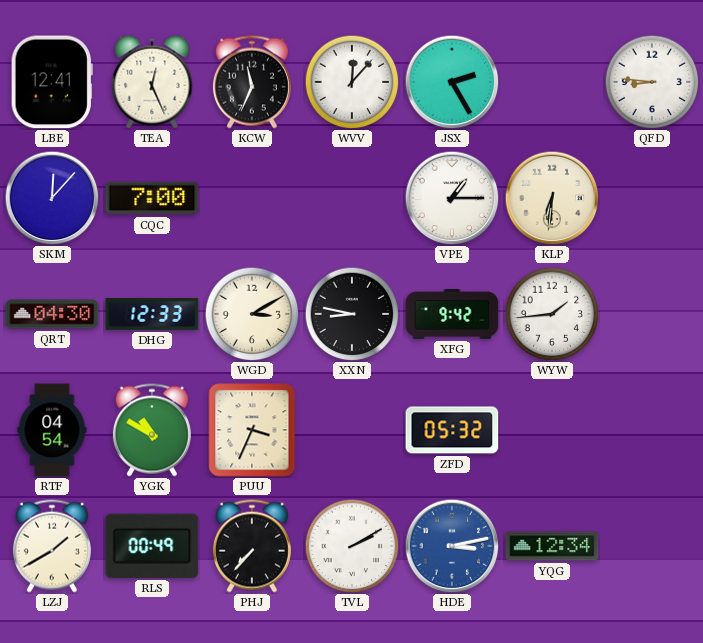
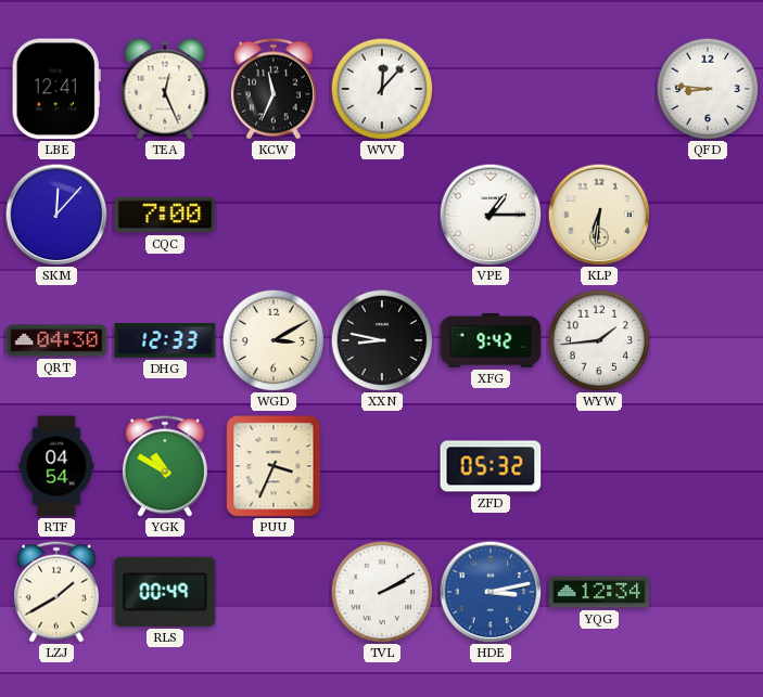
JSX: 2:25 -> none
PHJ: 7:37 -> none
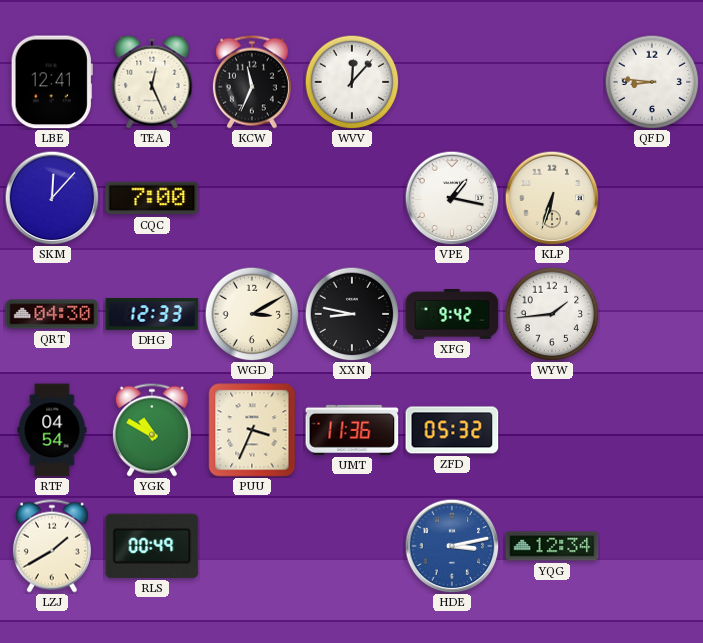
VPE: 1:15 -> 1:17
KLP: 6:31 -> 6:33
UMT: none -> 11:36
TVL: 2:10 -> none
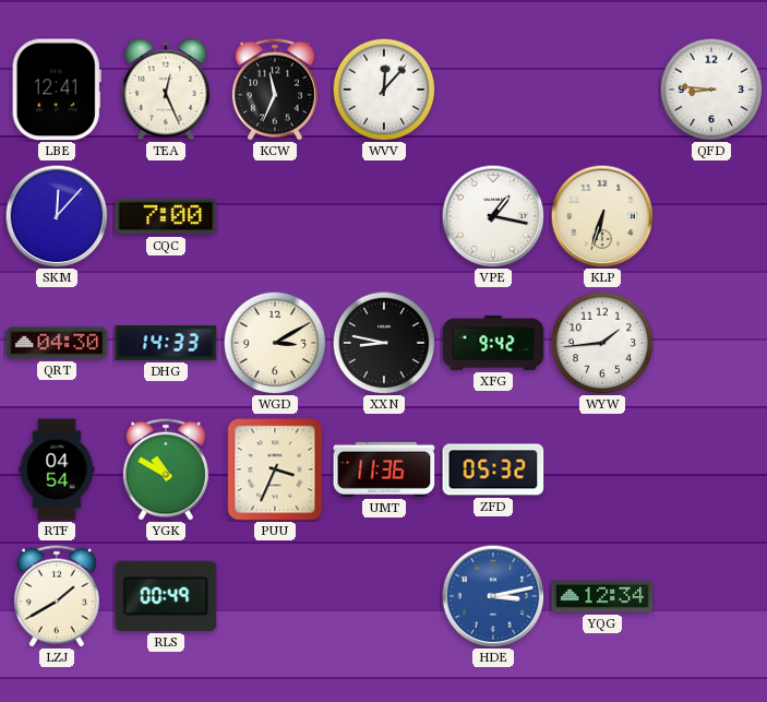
DHG: 12:33 -> 14:33
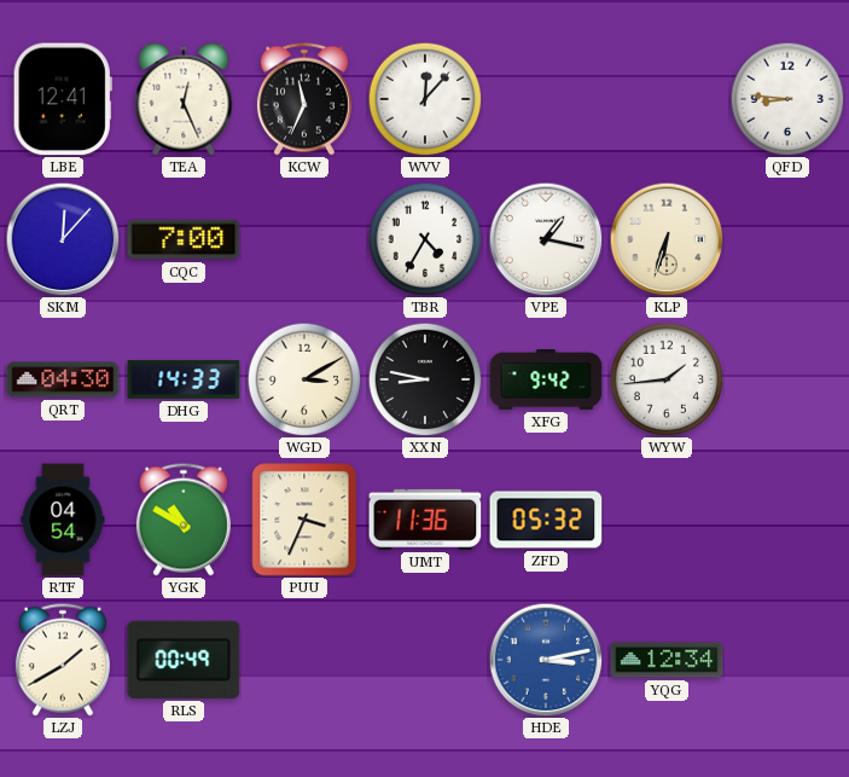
TBR: none -> 4:35
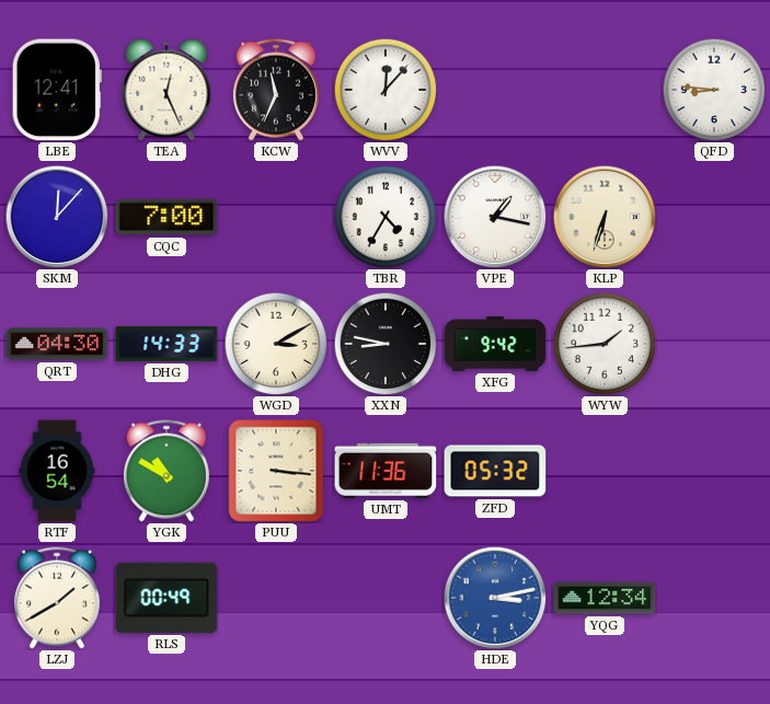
RTF: 04:54 -> 16:54
PUU: 3:34 -> 3:16
